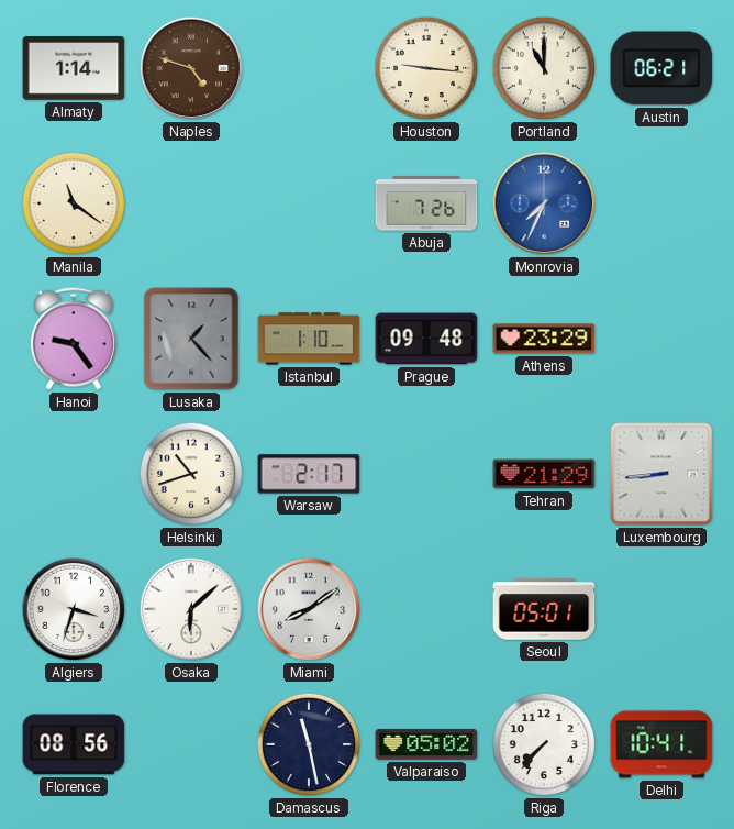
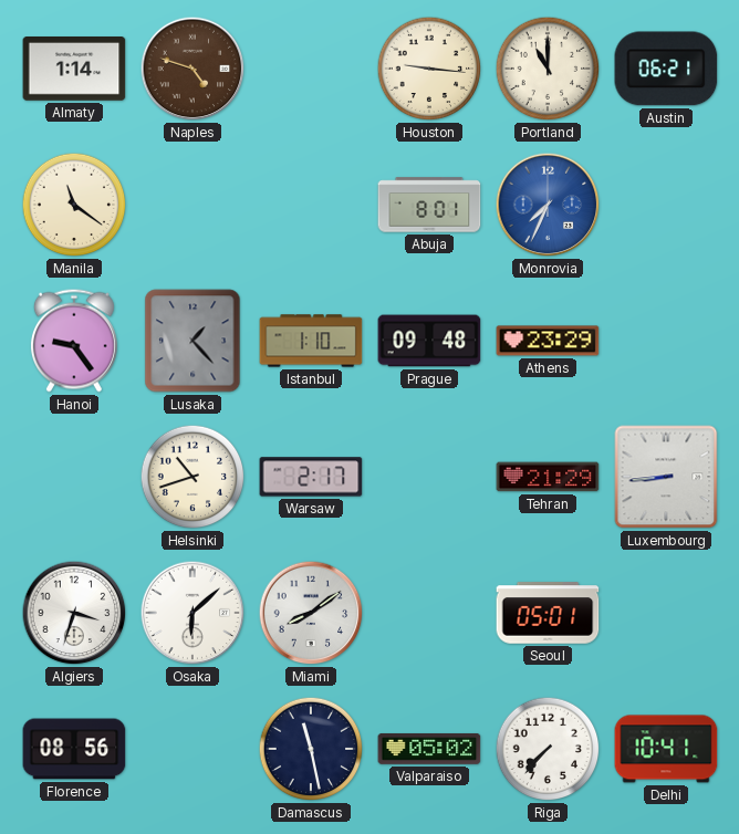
Abuja: 7:26 -> 8:01
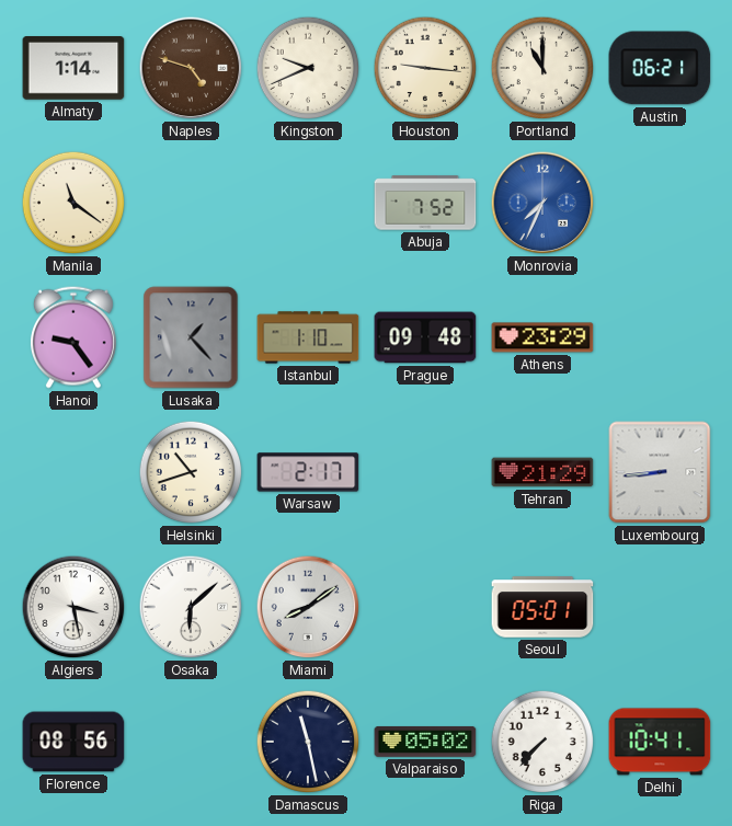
Kingston: none -> 9:41
Abuja: 8:01 -> 7:52
Algiers: 3:33 -> 3:28
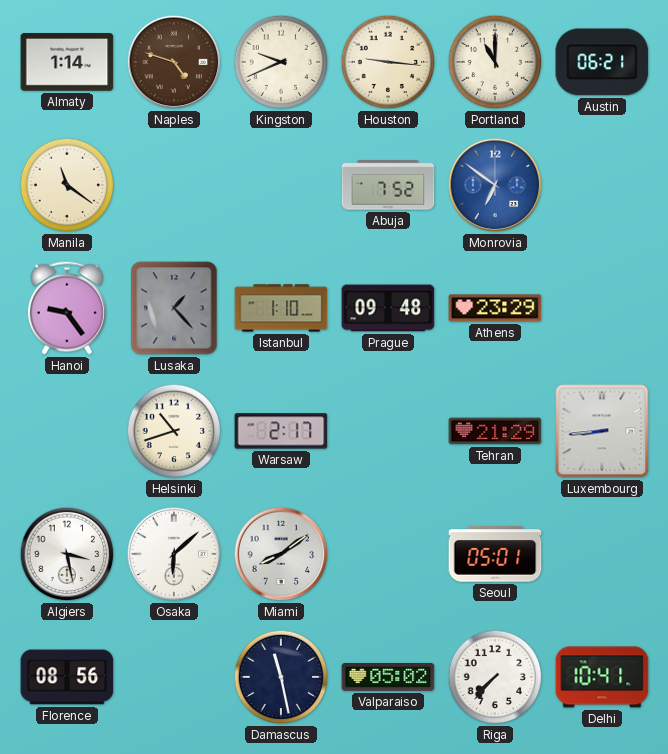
Monrovia: 7:34 -> 6:51
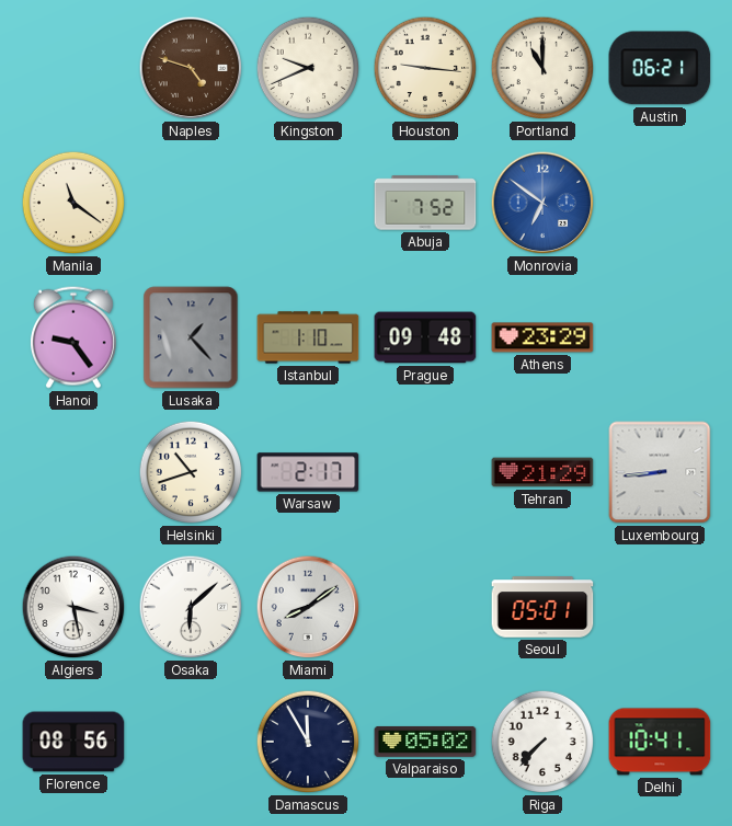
Almaty: 1:14 -> none
Damascus: 11:28 -> 11:55
